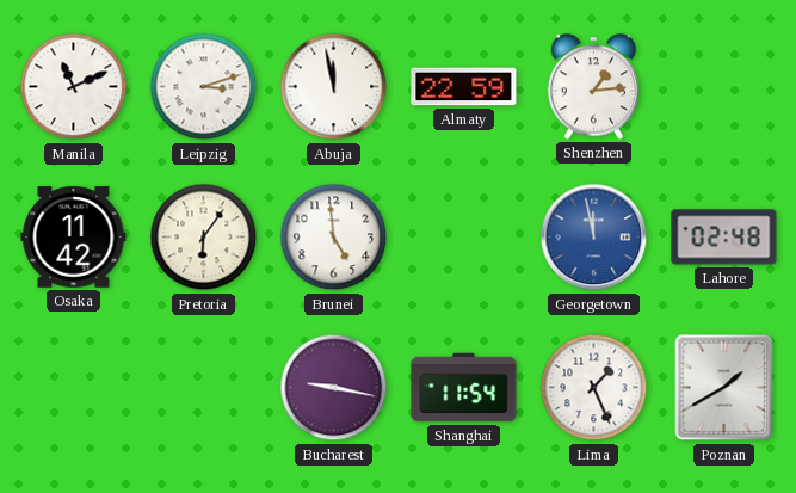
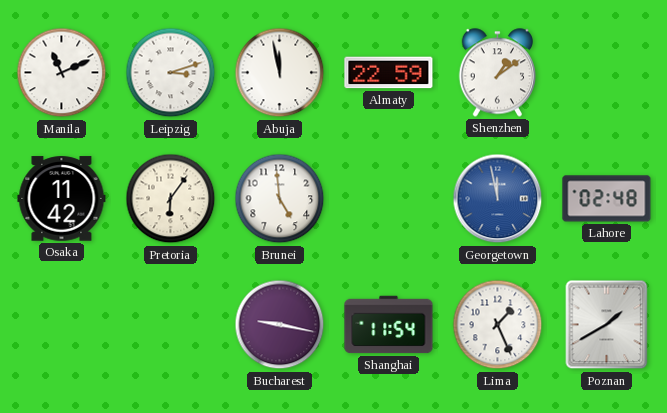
Shenzhen: 1:14 -> 1:09
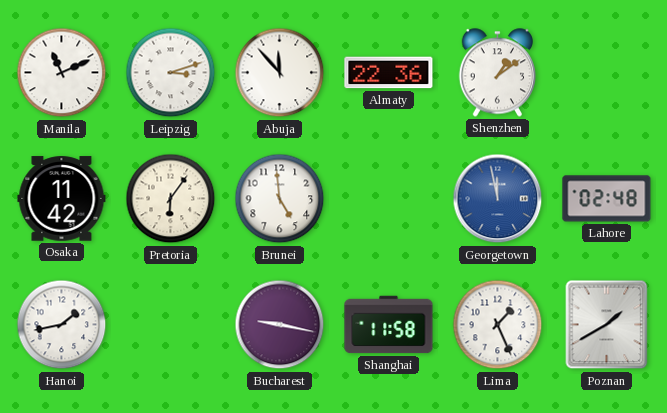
Abuja: 11:58 -> 11:53
Almaty: 22:59 -> 22:36
Hanoi: none -> 1:43
Shanghai: 11:54 -> 11:58
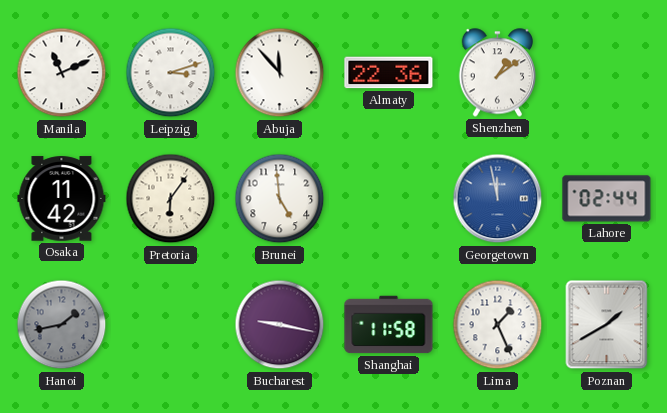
Lahore: 02:48 -> 02:44
Hanoi dial: white -> grey
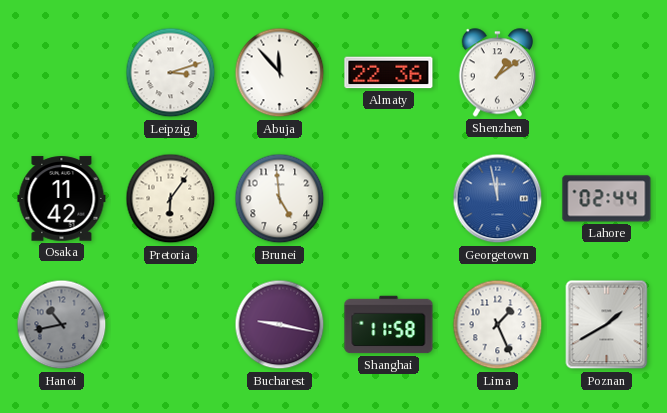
Manila: 11:11 -> none
Hanoi: 1:43 -> 10:43
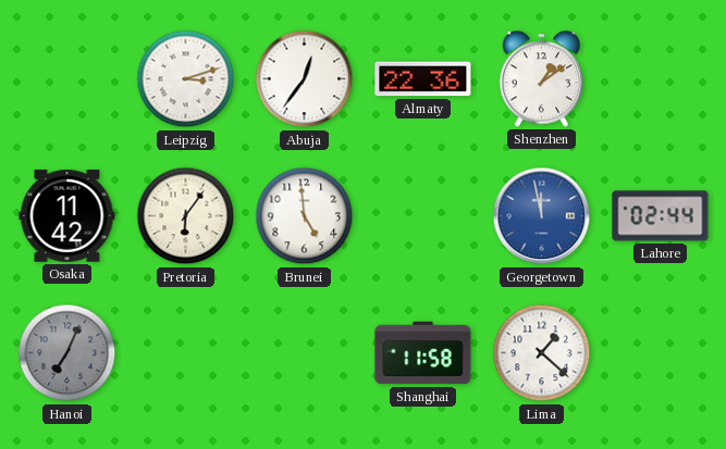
Abuja: 11:53 -> 12:36
Hanoi: 10:43 -> 7:04
Bucharest: 9:17 -> none
Lima: 1:26 -> 1:22
Poznan: 1:40 -> none
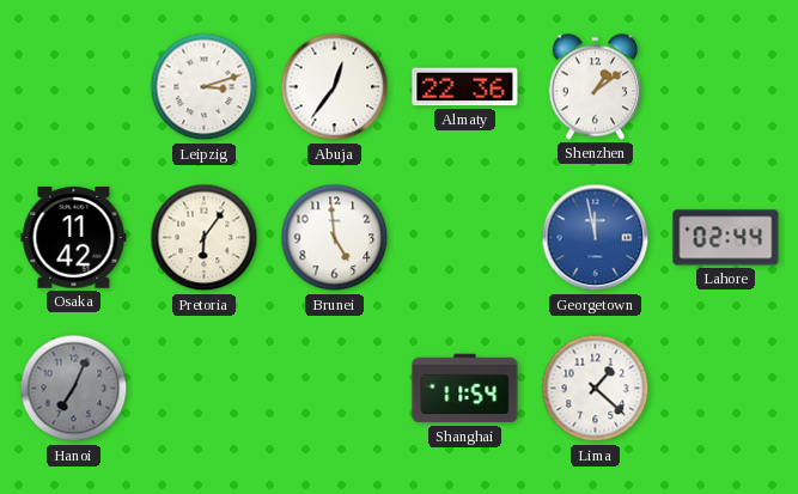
Shanghai: 11:58 -> 11:54
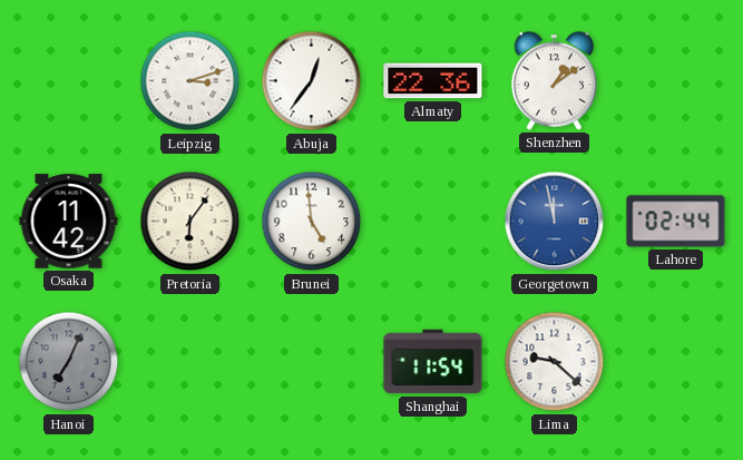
Lima: 1:22 -> 9:22
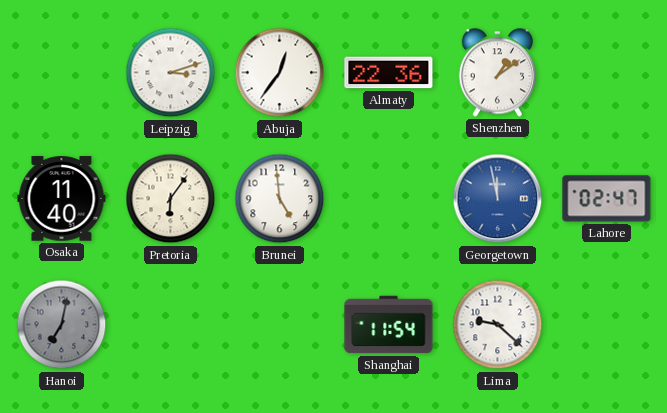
Osaka: 11:42 -> 11:40
Lahore: 02:44 -> 02:47
Hanoi: 7:04 -> 7:02
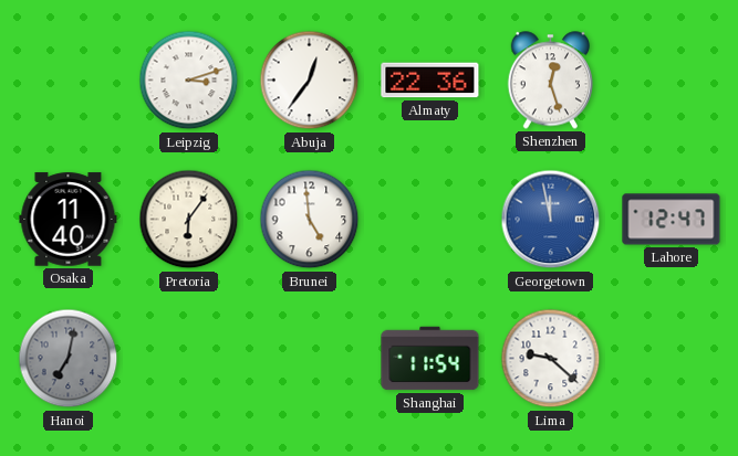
Shenzhen: 1:09 -> 12:27
Lahore: 02:47 -> 12:47
